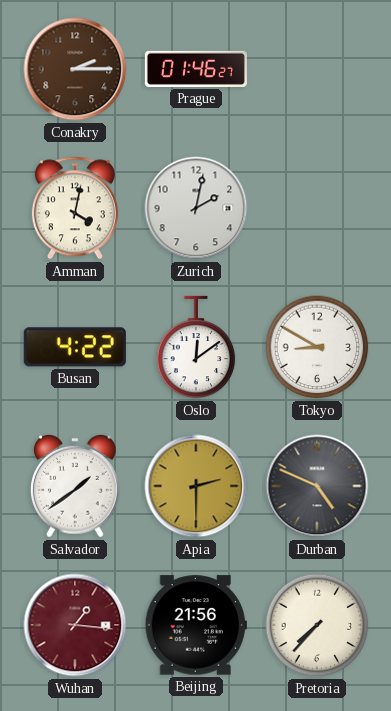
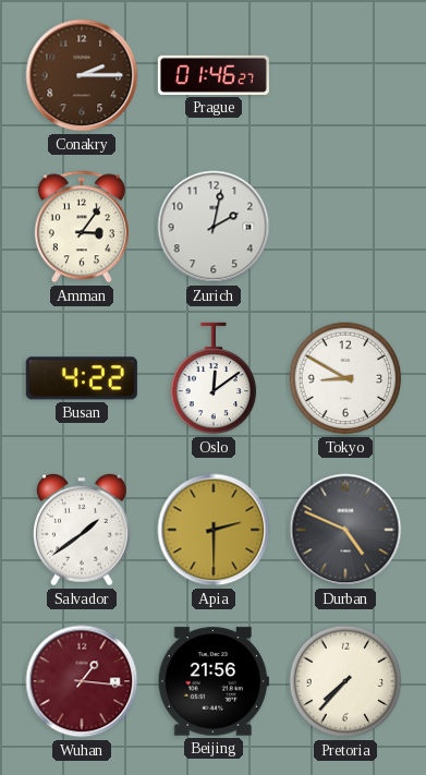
Amman: 4:02 -> 3:06
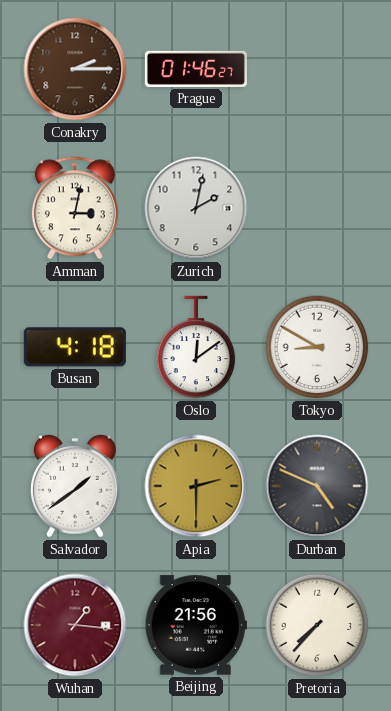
Amman: 3:06 -> 3:02
Busan: 4:22 -> 4:18
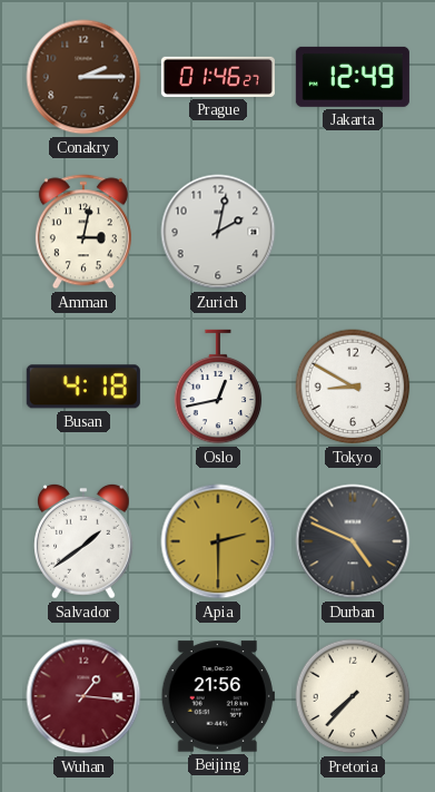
Jakarta: none -> 12:49
Oslo: 12:09 -> 12:43
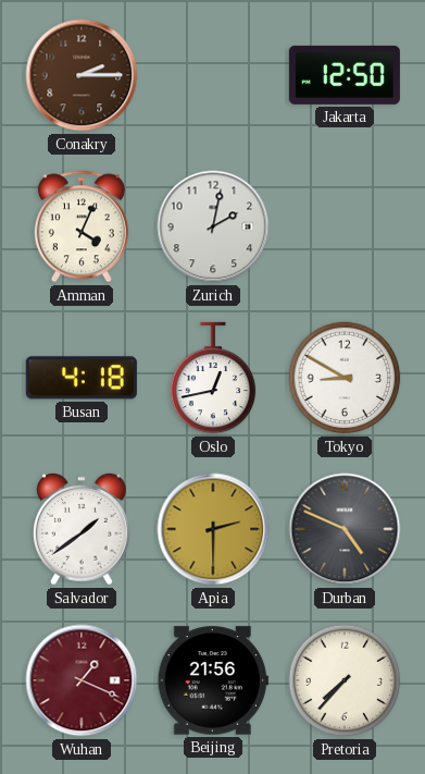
Prague: 01:46 -> none
Jakarta: 12:49 -> 12:50
Amman: 3:02 -> 4:04
Wuhan: 1:16 -> 1:19
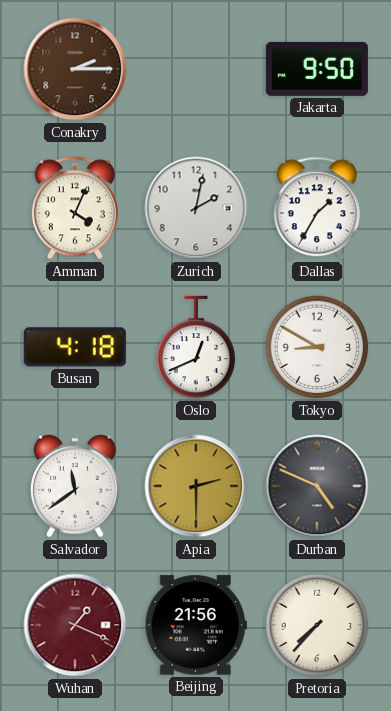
Jakarta: 12:50 -> 9:50
Dallas: none -> 1:35
Oslo: 12:43 -> 12:41
Salvador: 1:39 -> 11:39
